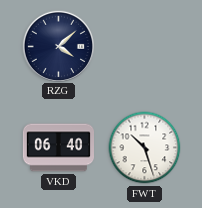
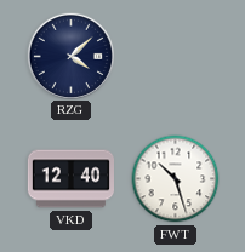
VKD: 06:40 -> 12:40
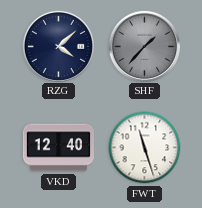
SHF: none -> 1:37
FWT: 10:27 -> 11:27
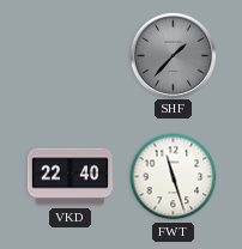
RZG: 4:08 -> none
VKD: 12:40 -> 22:40
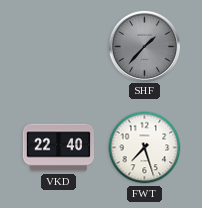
FWT: 11:27 -> 7:27
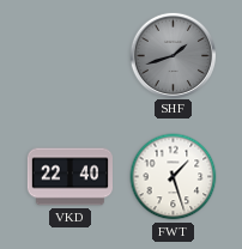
SHF: 1:37 -> 1:42
FWT: 7:27 -> 1:27
